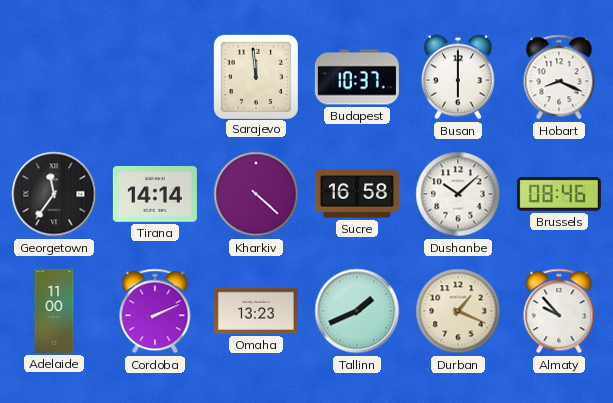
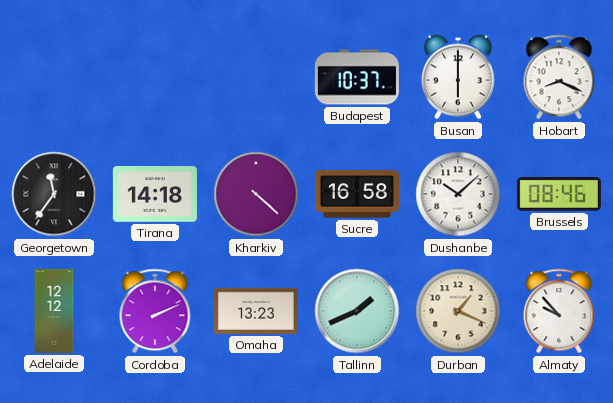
Sarajevo: 11:59 -> none
Tirana: 14:14 -> 14:18
Adelaide: 11:00 -> 12:12
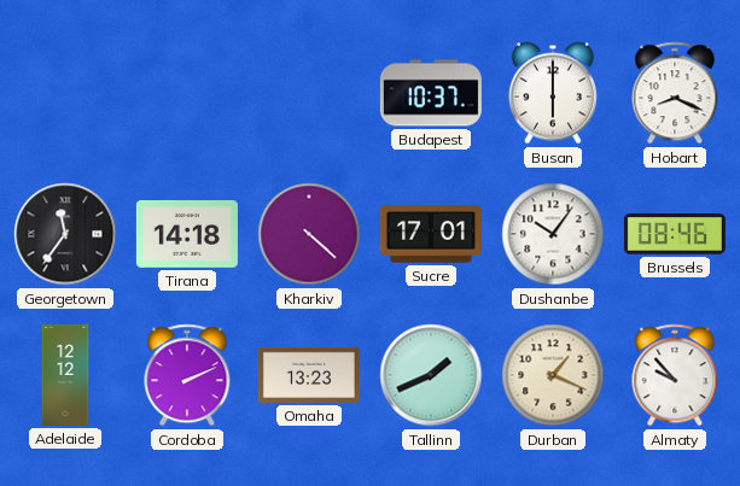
Sucre: 16:58 -> 17:01
Dushanbe: 10:08 -> 10:06
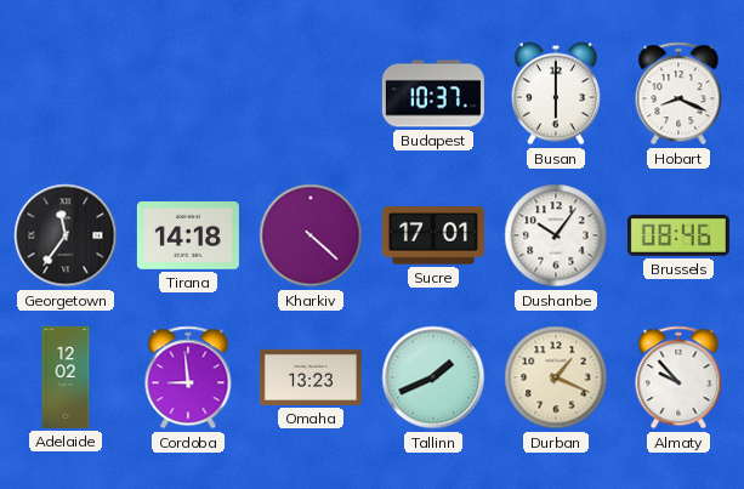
Adelaide: 12:12 -> 12:02
Cordoba: 2:11 -> 8:59
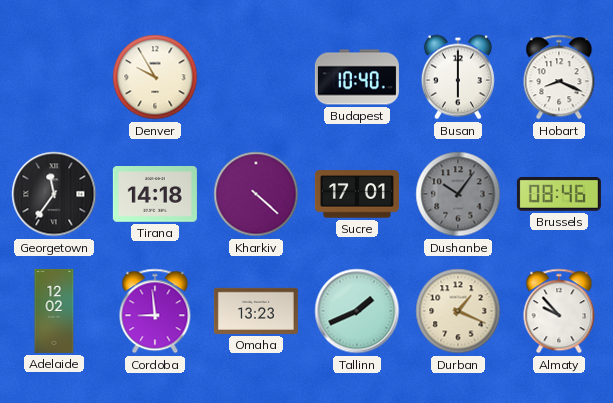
Denver: none -> 9:55
Budapest: 10:37 -> 10:40
Dushanbe dial: white -> grey
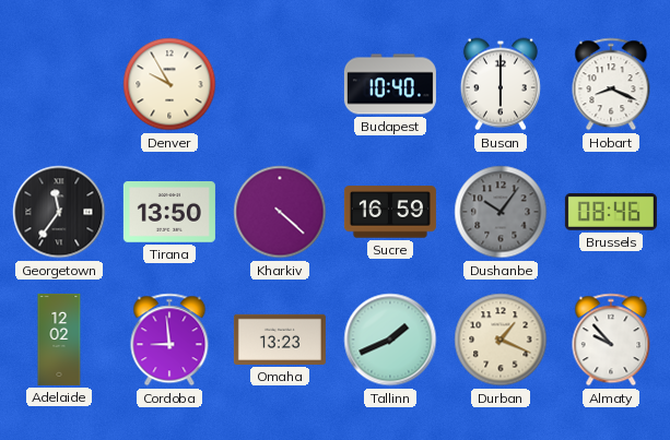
Tirana: 14:18 -> 13:50
Sucre: 17:01 -> 16:59
